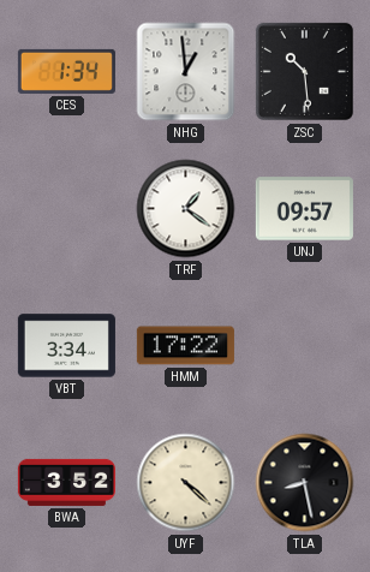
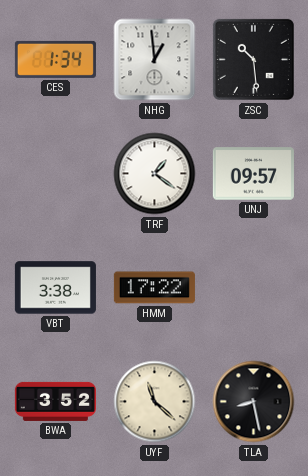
VBT: 3:34 -> 3:38
UYF: 4:22 -> 11:22
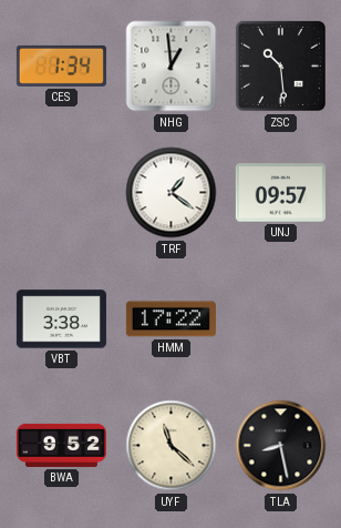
BWA: 3:52 -> 9:52
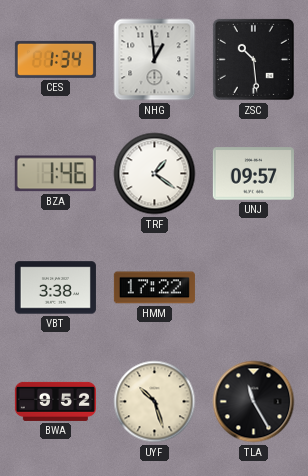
BZA: none -> 1:46
UYF: 11:22 -> 10:27
TLA: 8:28 -> 11:25
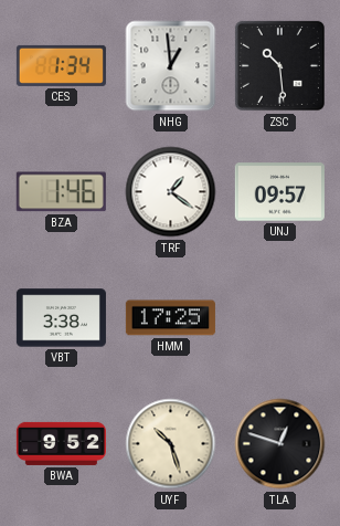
HMM: 17:22 -> 17:25
TLA: 11:25 -> 12:48
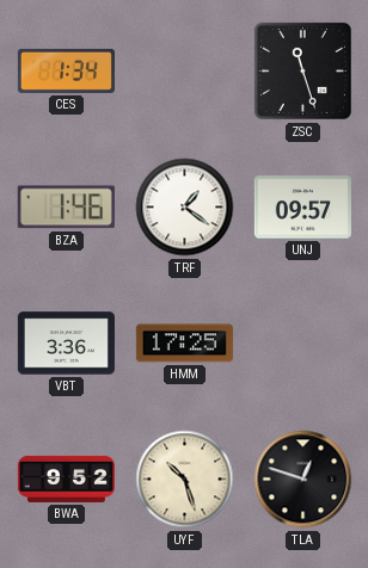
NHG: 12:59 -> none
ZSC: 10:29 -> 11:27
VBT: 3:38 -> 3:36
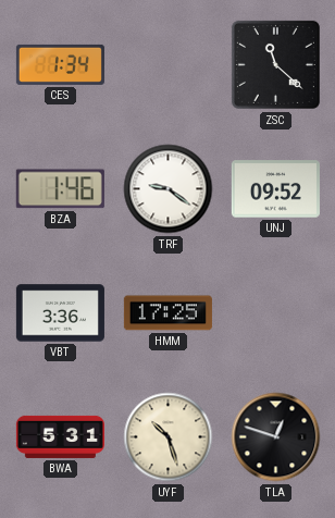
ZSC: 11:27 -> 11:22
TRF: 1:21 -> 9:21
UNJ: 09:57 -> 09:52
BWA: 9:52 -> 5:31
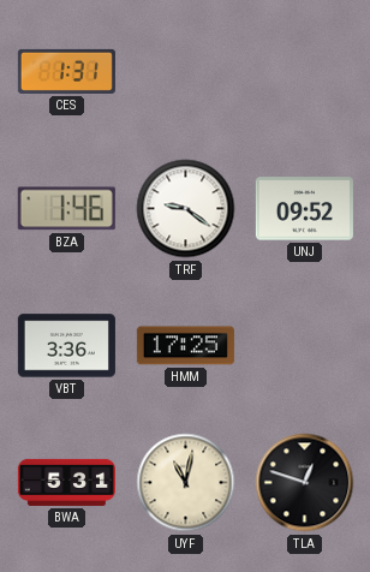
CES: 1:34 -> 1:31
ZSC: 11:22 -> none
UYF: 10:27 -> 11:02
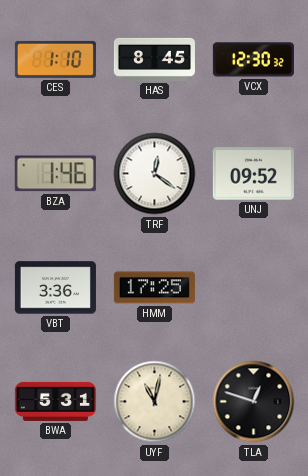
CES: 1:31 -> 1:10
HAS: none -> 8:45
VCX: none -> 12:30
TRF: 9:21 -> 12:21
